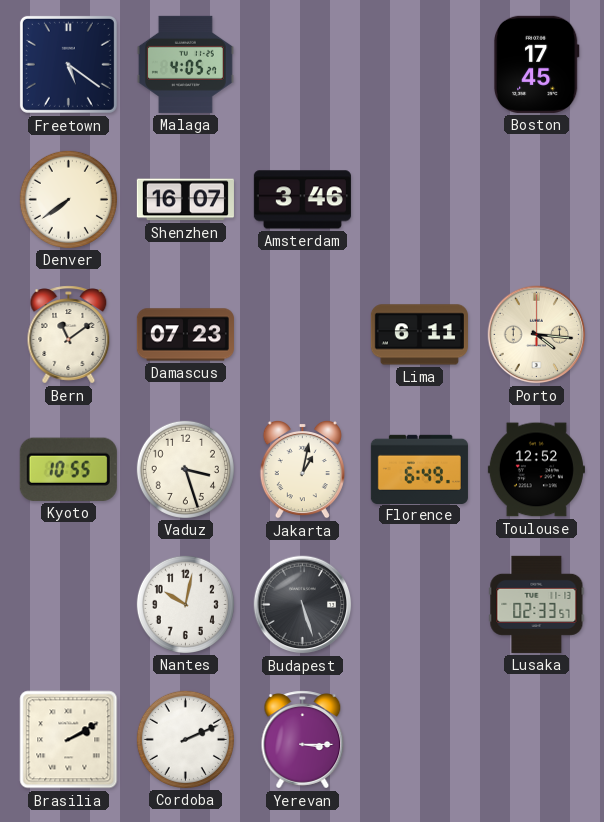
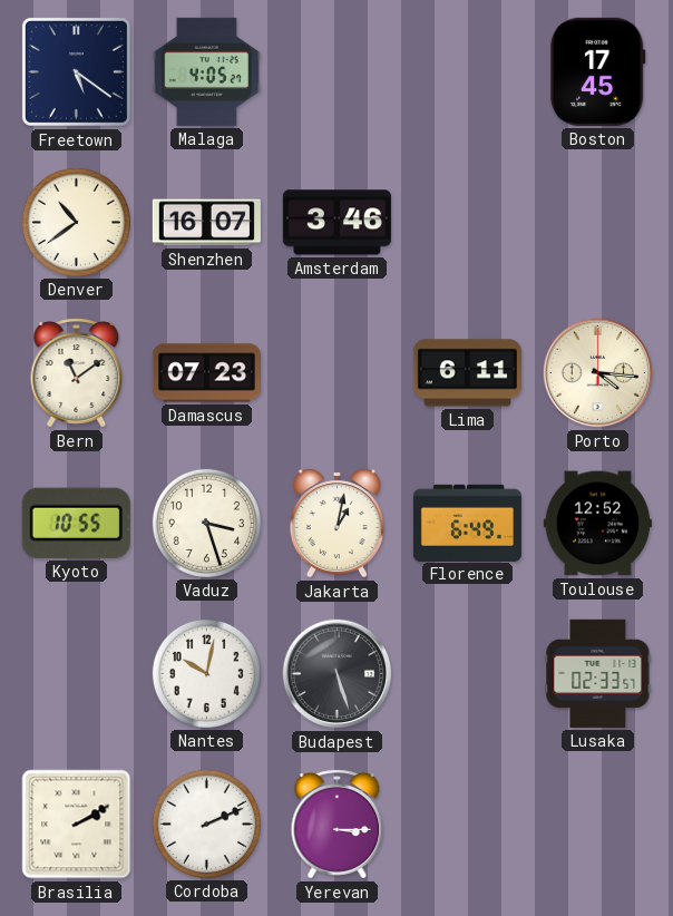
Denver: 7:39 -> 10:39
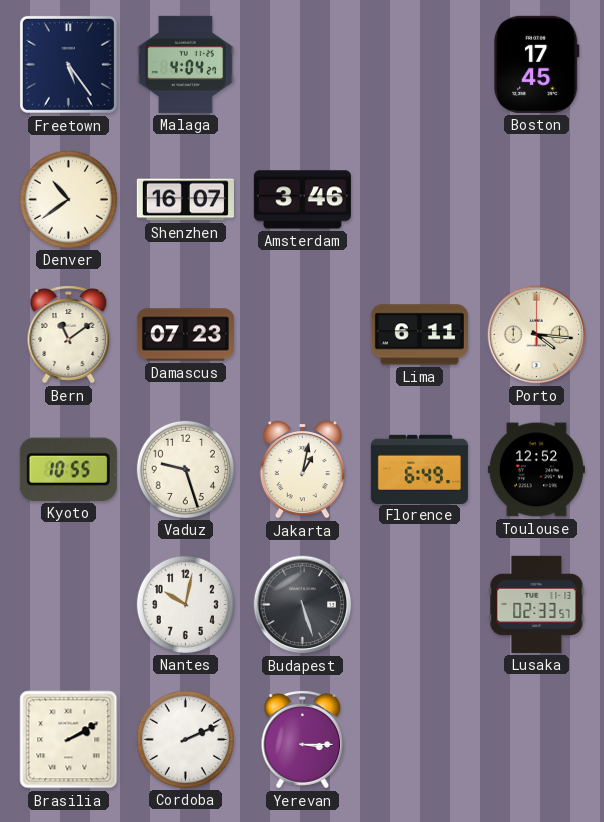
Freetown: 5:21 -> 5:24
Malaga: 4:05 -> 4:04
Vaduz: 3:27 -> 9:27
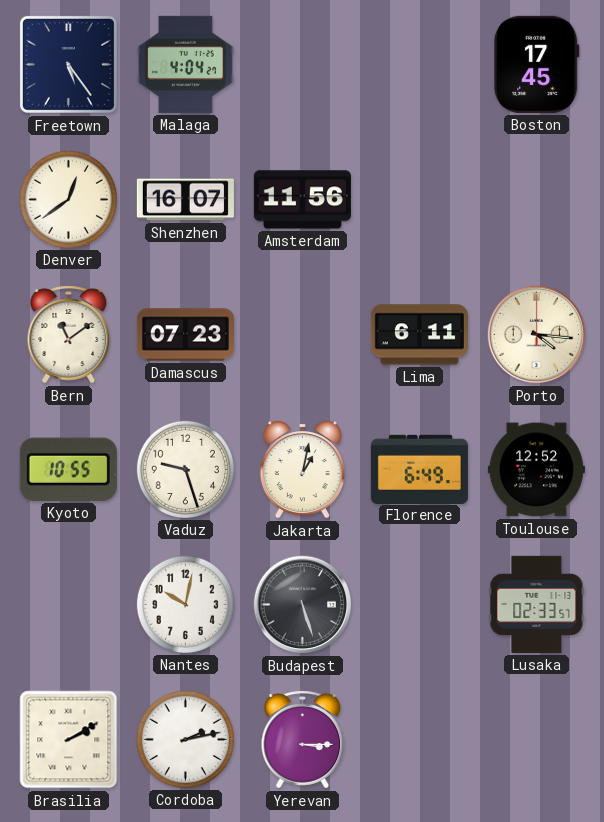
Denver: 10:39 -> 12:39
Amsterdam: 3:46 -> 11:56
Cordoba: 2:11 -> 2:13
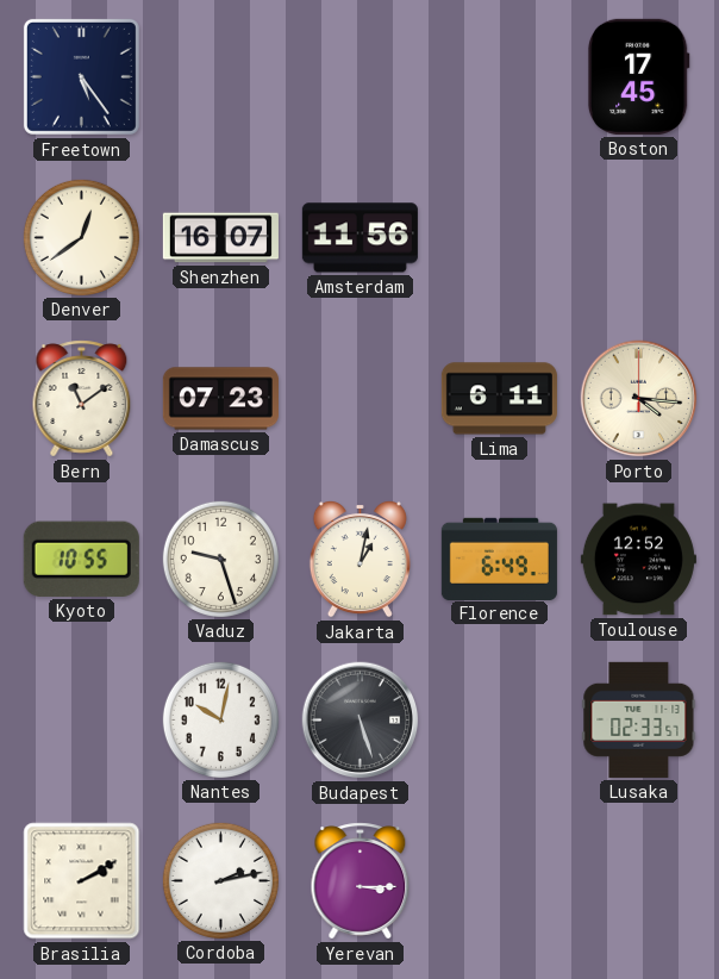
Malaga: 4:04 -> none
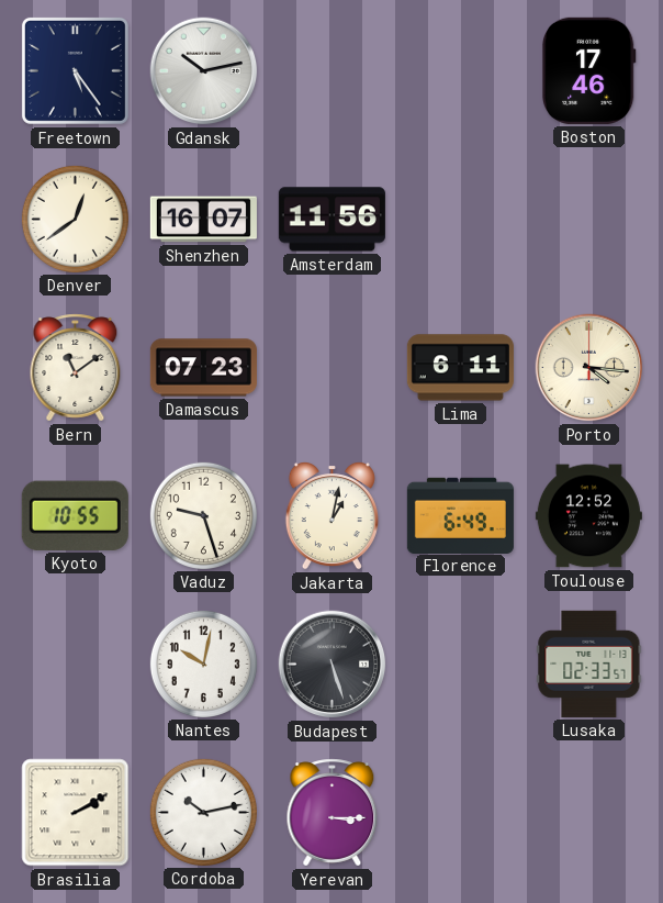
Gdansk: none -> 10:13
Boston: 17:45 -> 17:46
Cordoba: 2:13 -> 10:13
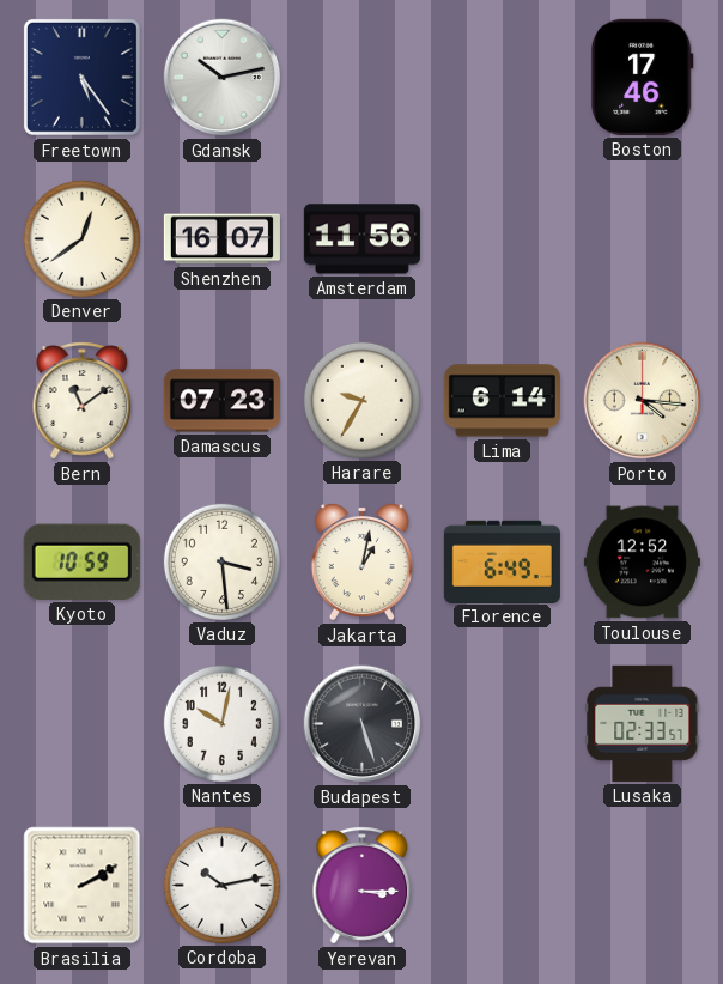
Harare: none -> 9:35
Lima: 6:11 -> 6:14
Kyoto: 10:55 -> 10:59
Vaduz: 9:27 -> 3:29
